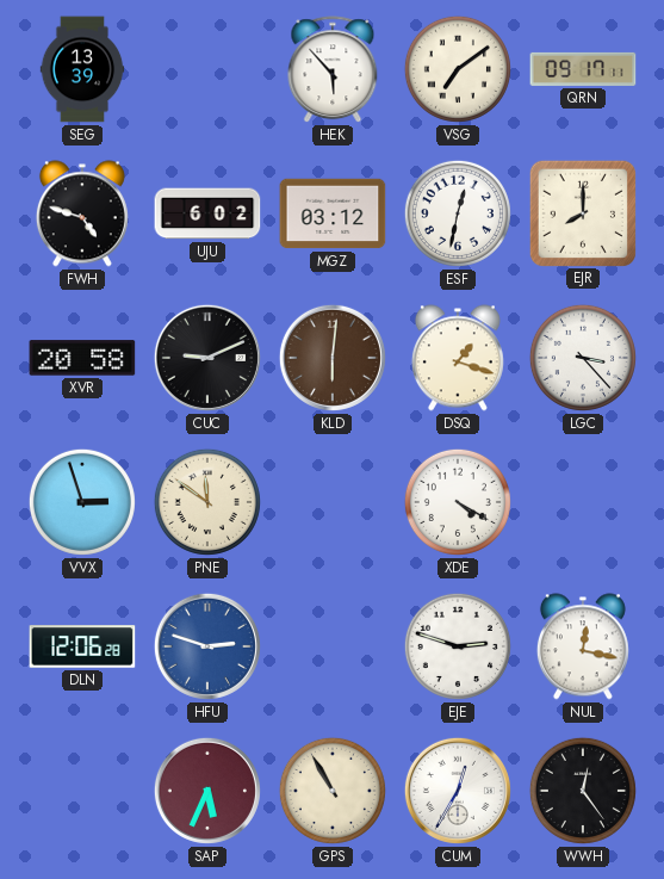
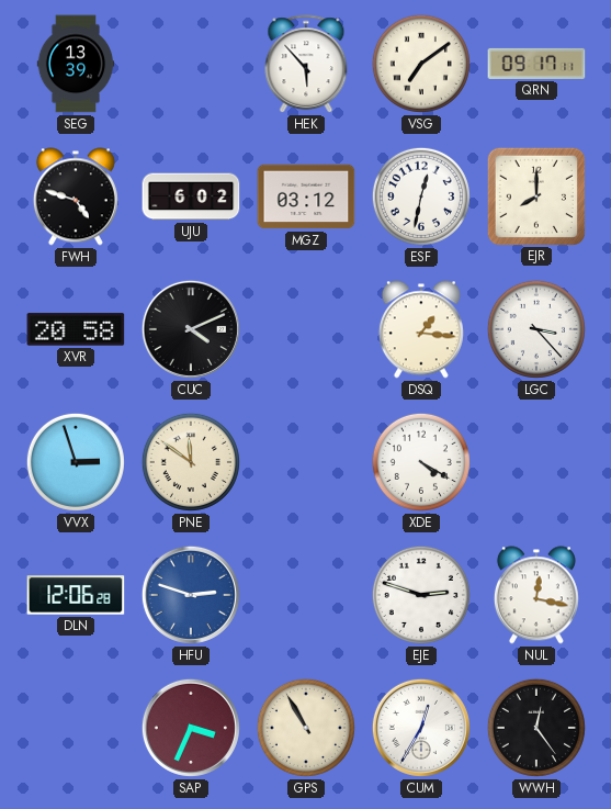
CUC: 9:11 -> 4:11
KLD: 6:01 -> none
DSQ: 1:18 -> 1:16
SAP: 5:34 -> 3:34
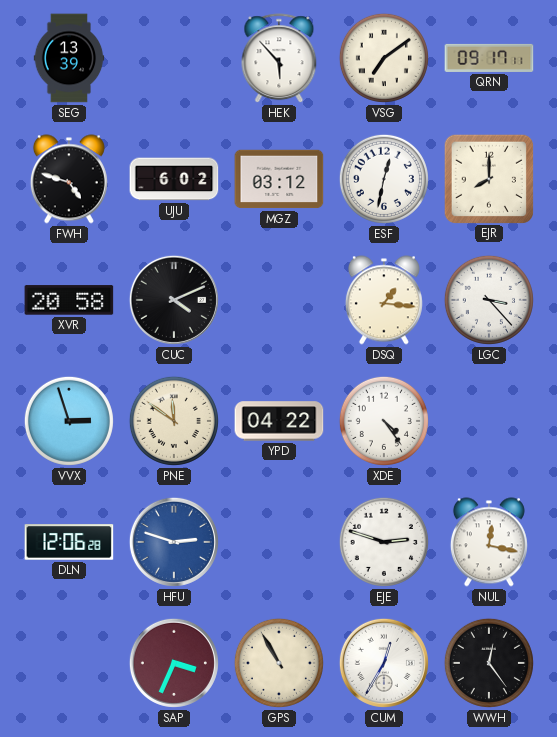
YPD: none -> 04:22
XDE: 4:20 -> 4:24
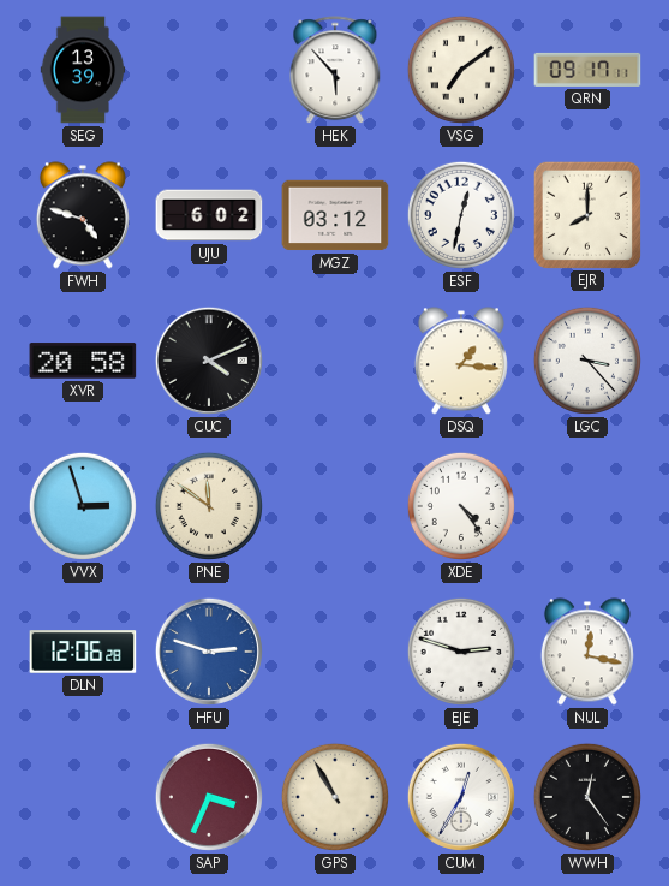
YPD: 04:22 -> none
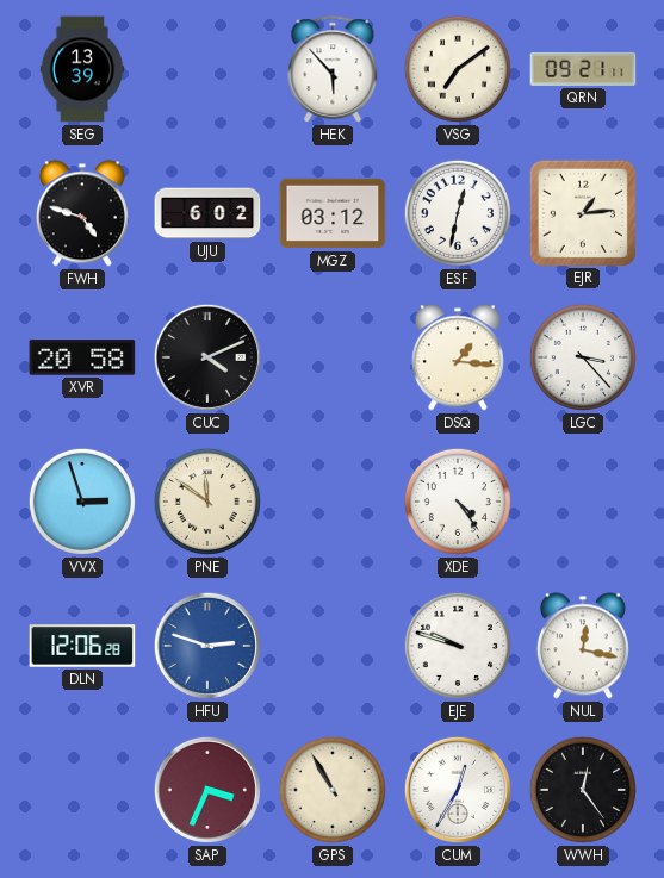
QRN: 09:17 -> 09:21
EJR: 8:00 -> 1:14
EJE: 2:48 -> 9:48
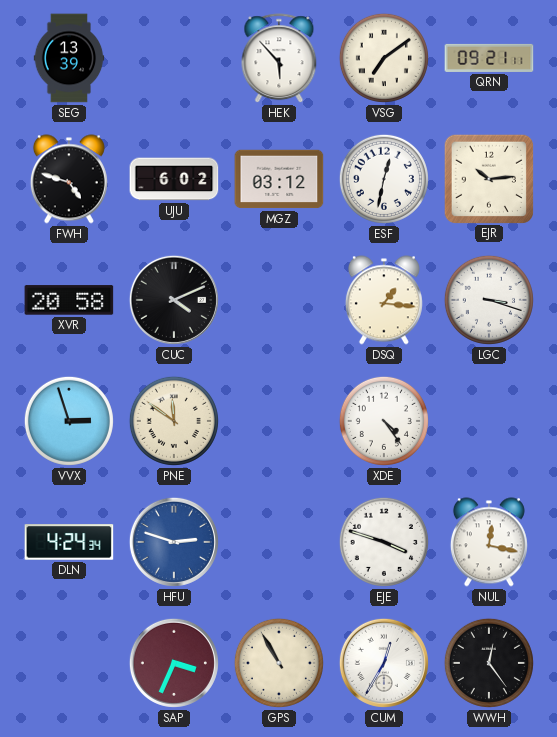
EJR: 1:14 -> 10:14
LGC: 3:23 -> 3:18
DLN: 12:06 -> 4:24
EJE: 9:48 -> 3:48
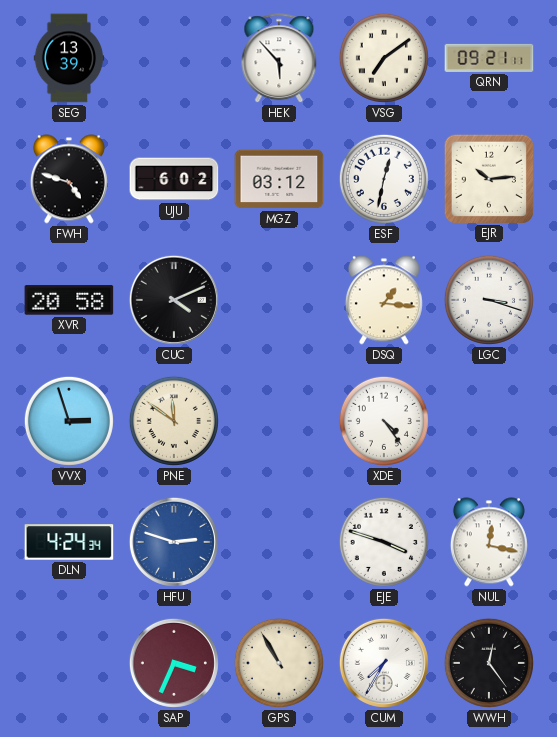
CUM: 12:35 -> 7:35
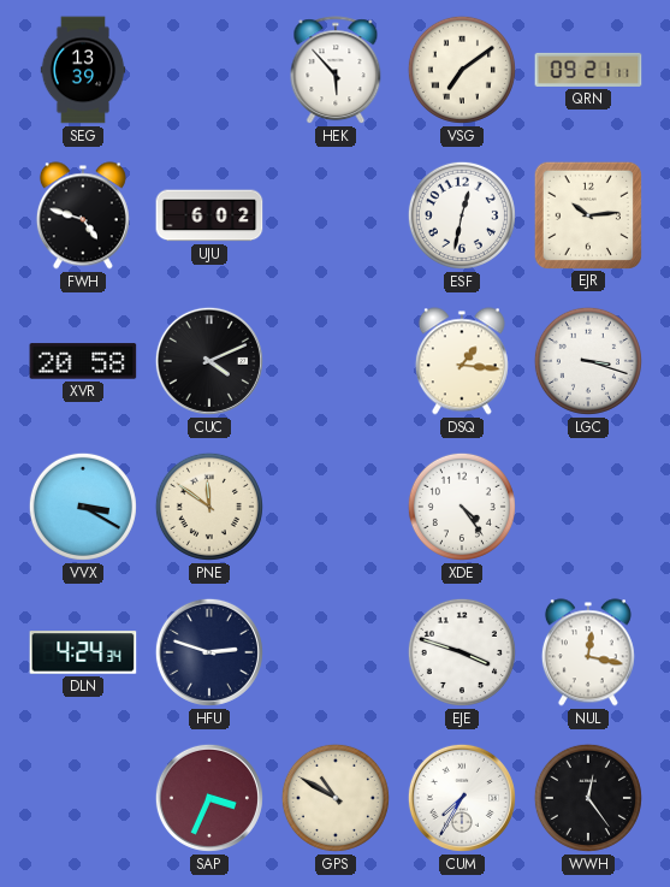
MGZ: 03:12 -> none
VVX: 2:57 -> 3:20
HFU dial: blue -> navy
GPS: 10:55 -> 10:50
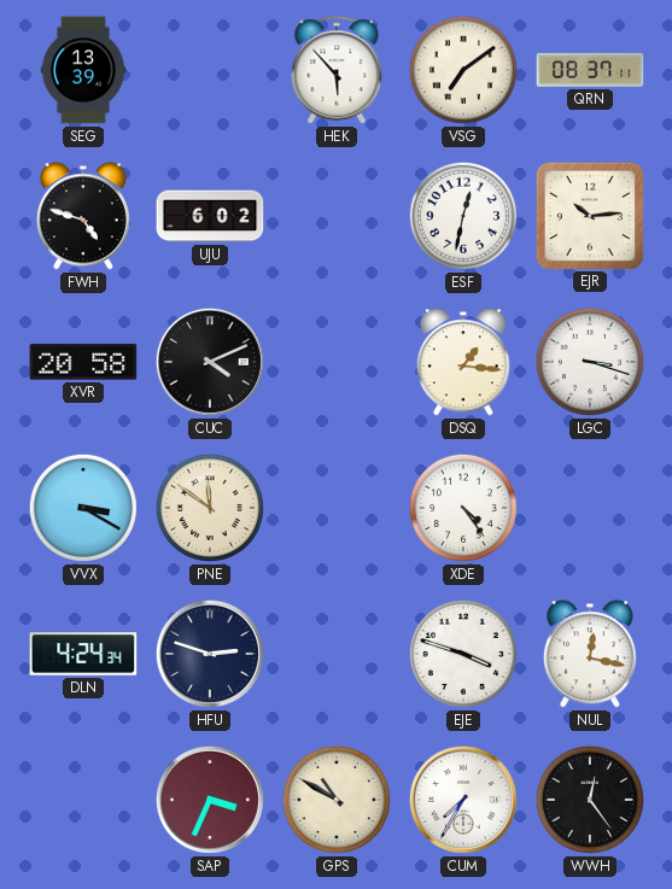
QRN: 09:21 -> 08:37
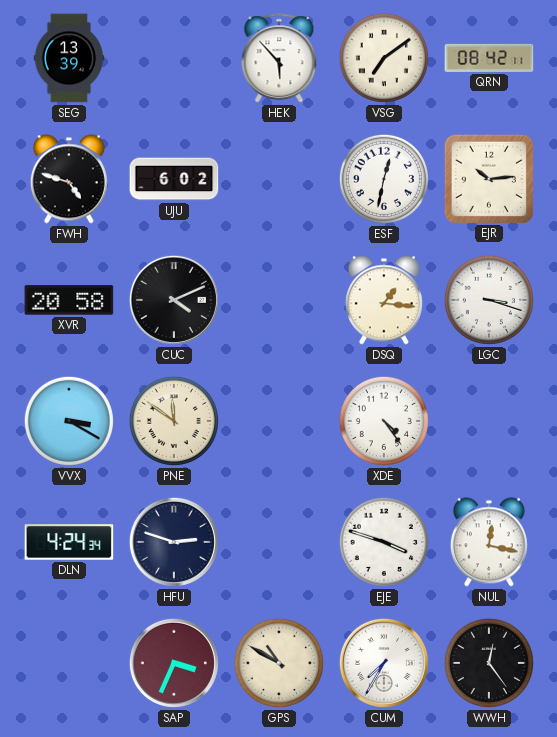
QRN: 08:37 -> 08:42
